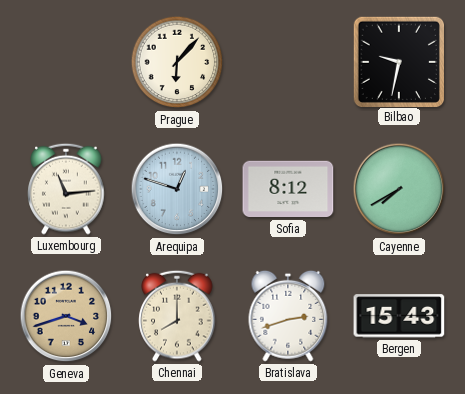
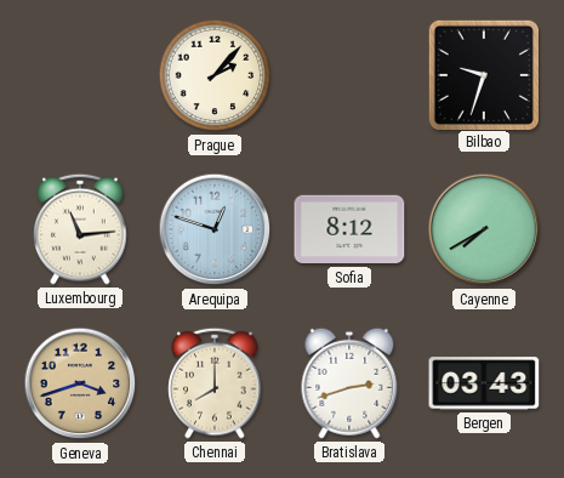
Prague: 6:07 -> 2:07
Bilbao: 9:32 -> 9:33
Bergen: 15:43 -> 03:43
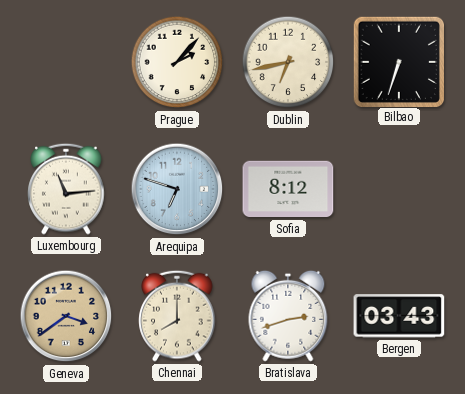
Dublin: none -> 6:43
Bilbao: 9:33 -> 6:33
Arequipa: 12:48 -> 6:48
Cayenne: 7:40 -> none
Geneva: 3:42 -> 3:39
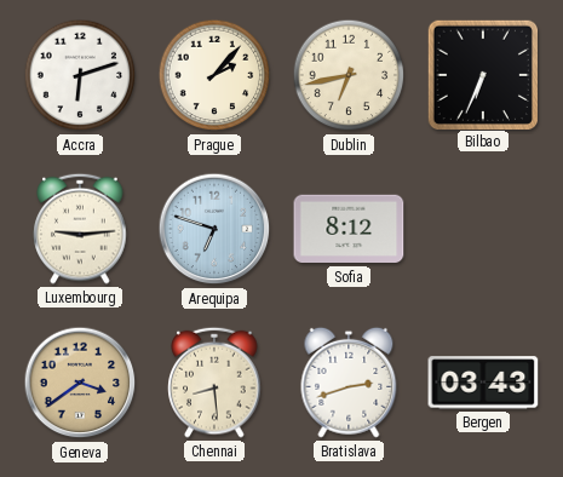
Accra: none -> 6:12
Bilbao: 6:33 -> 6:34
Luxembourg: 11:14 -> 9:14
Chennai: 8:00 -> 8:29
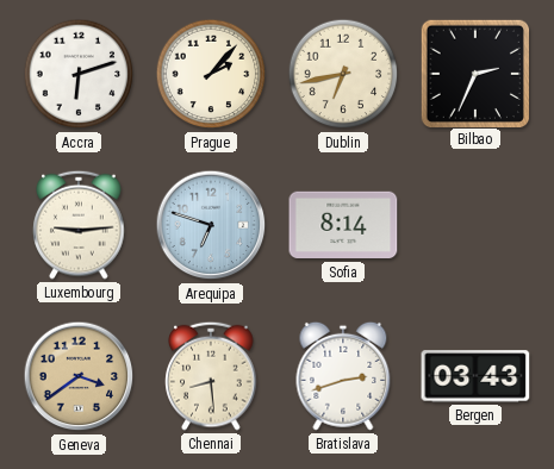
Bilbao: 6:34 -> 2:34
Sofia: 8:12 -> 8:14
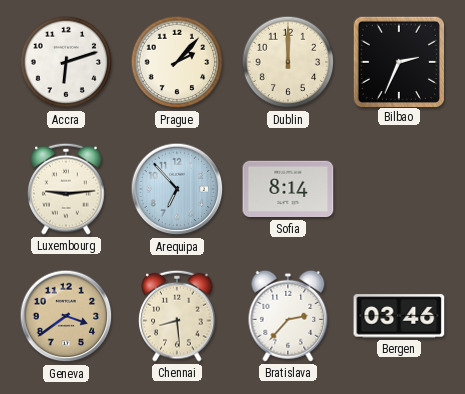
Dublin: 6:43 -> 12:00
Arequipa: 6:48 -> 6:53
Bratislava: 2:42 -> 2:37
Bergen: 03:43 -> 03:46
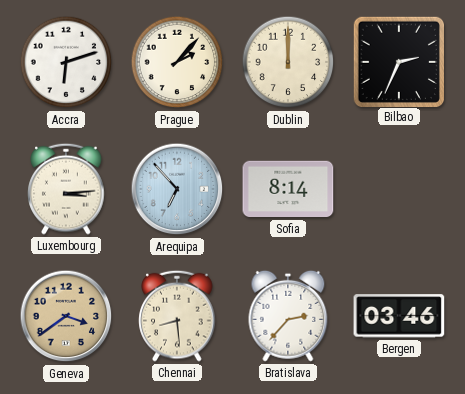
Luxembourg: 9:14 -> 3:14
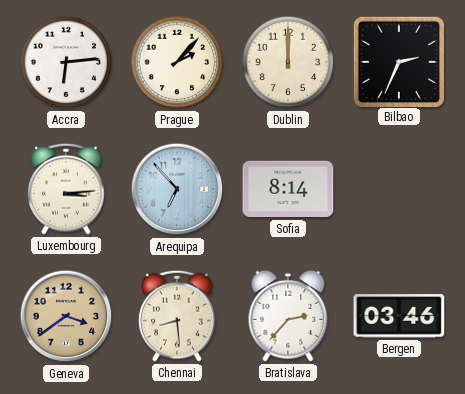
Accra: 6:12 -> 6:14
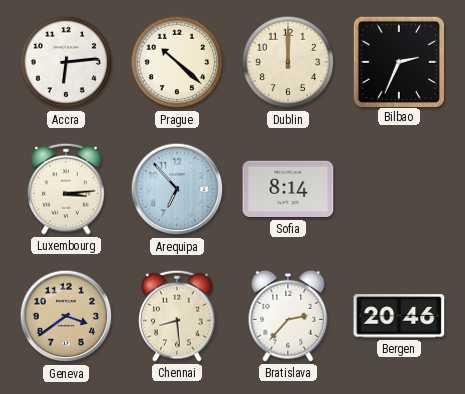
Prague: 2:07 -> 10:22
Bergen: 03:46 -> 20:46
